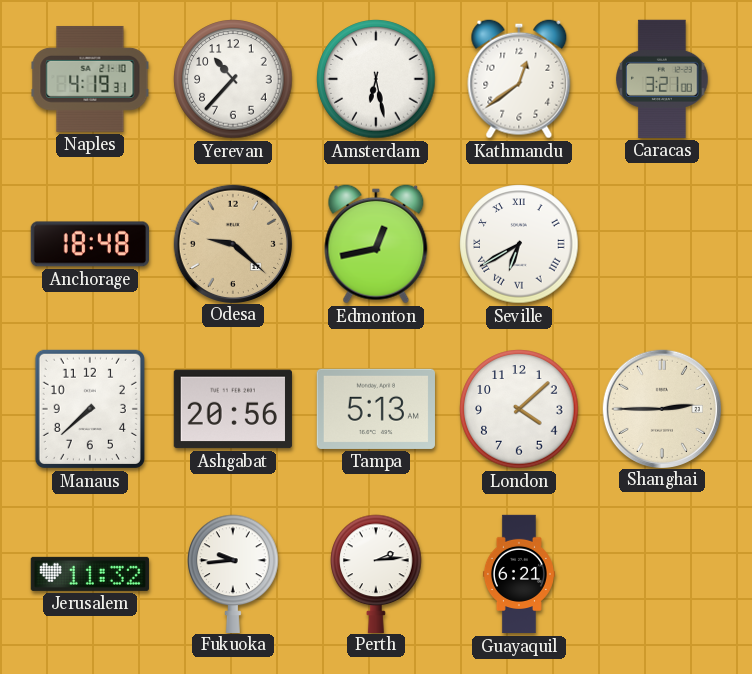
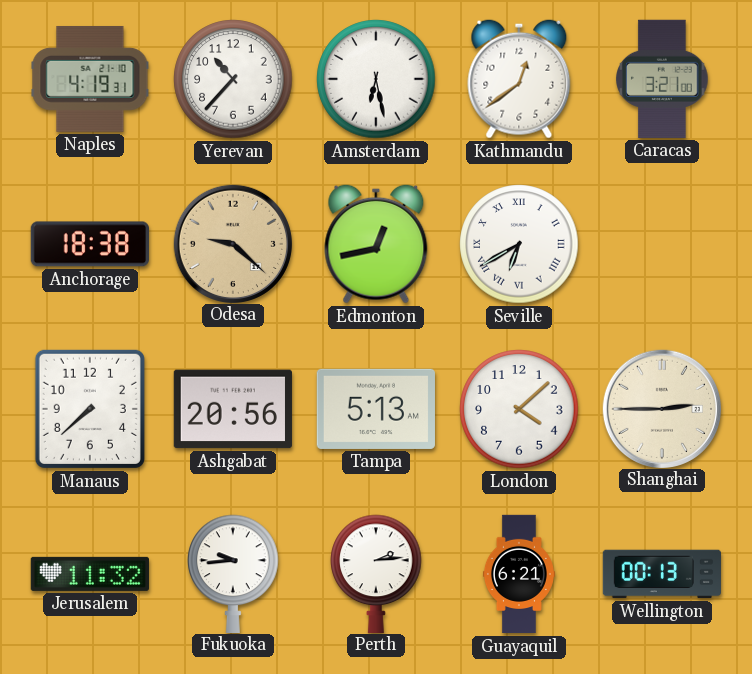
Anchorage: 18:48 -> 18:38
Wellington: none -> 00:13
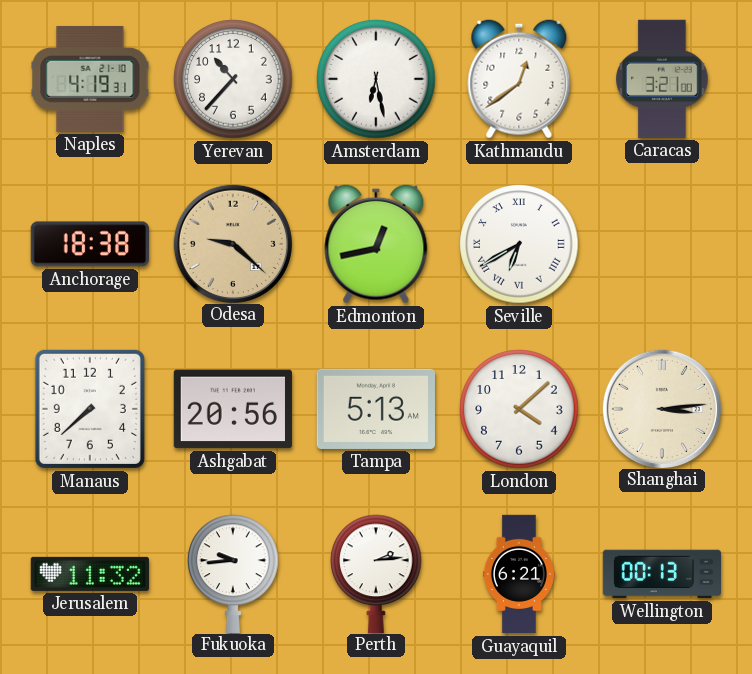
Shanghai: 2:45 -> 3:14
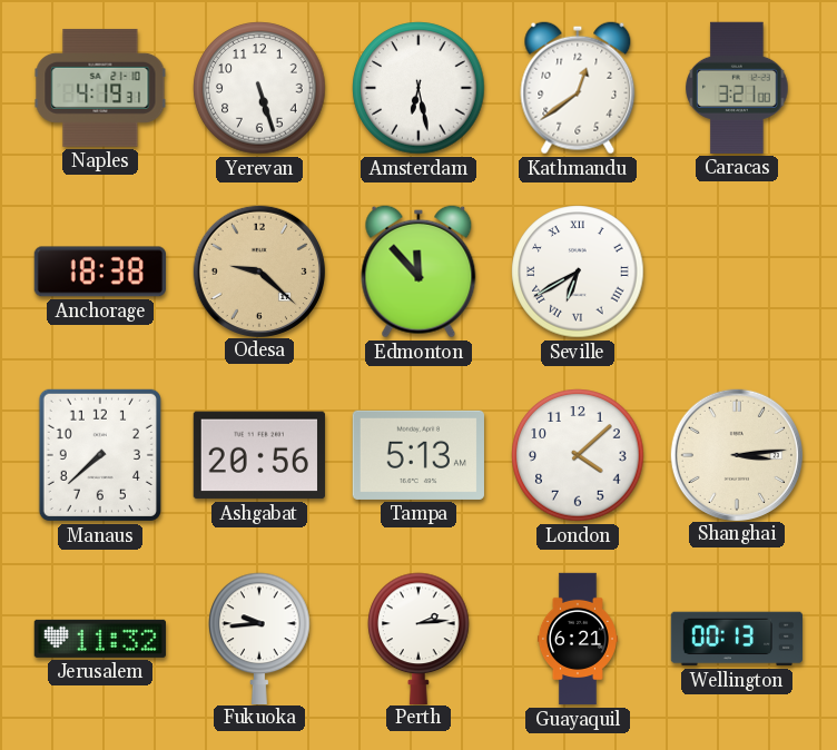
Yerevan: 10:37 -> 5:27
Edmonton: 12:43 -> 11:53
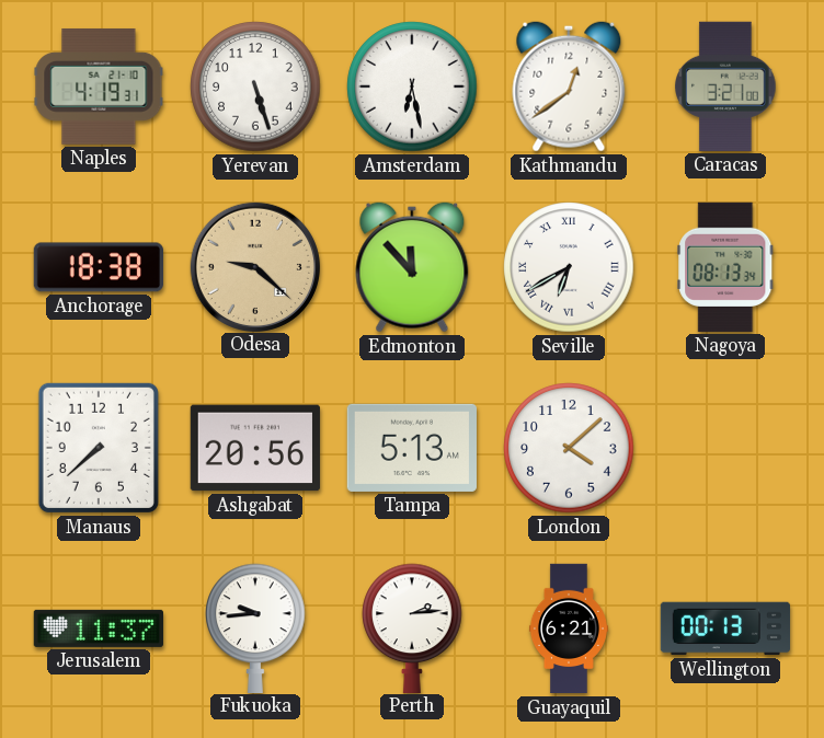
Nagoya: none -> 08:13
Shanghai: 3:14 -> none
Jerusalem: 11:32 -> 11:37
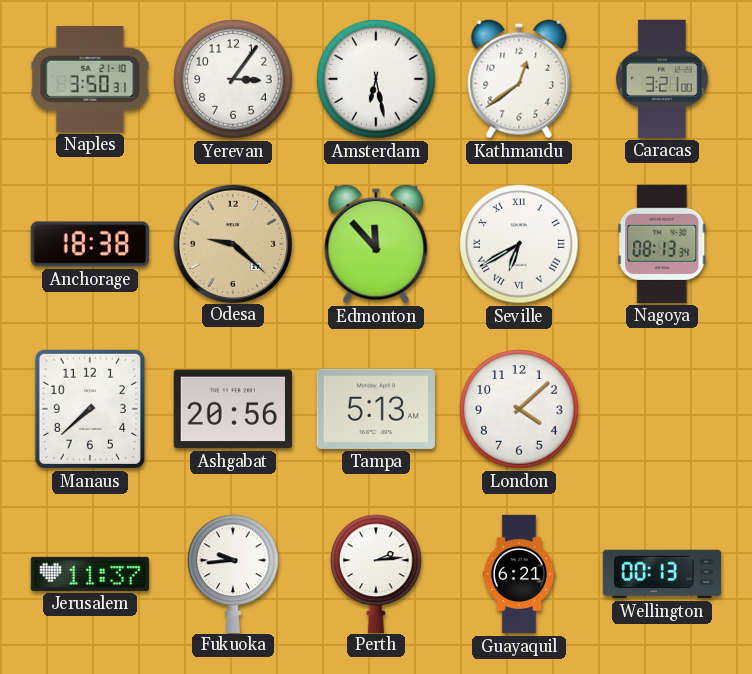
Naples: 4:19 -> 3:50
Yerevan: 5:27 -> 3:06
